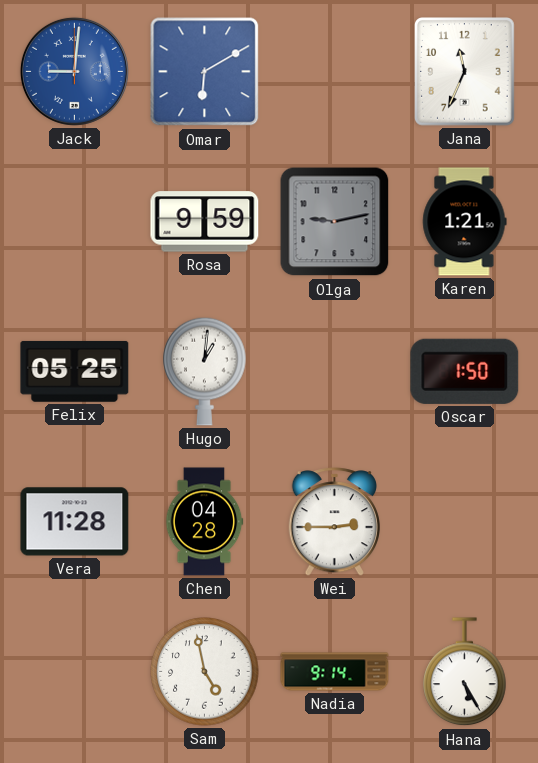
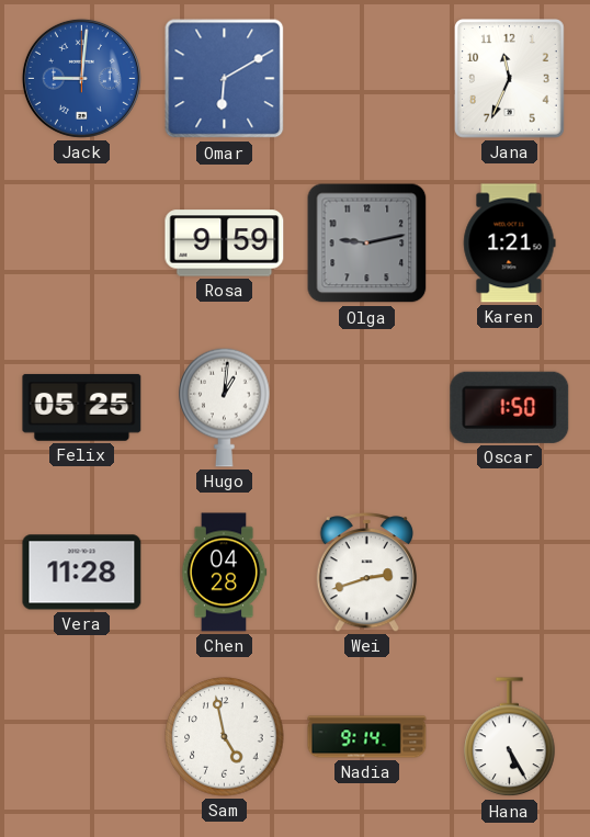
Wei: 2:45 -> 2:42
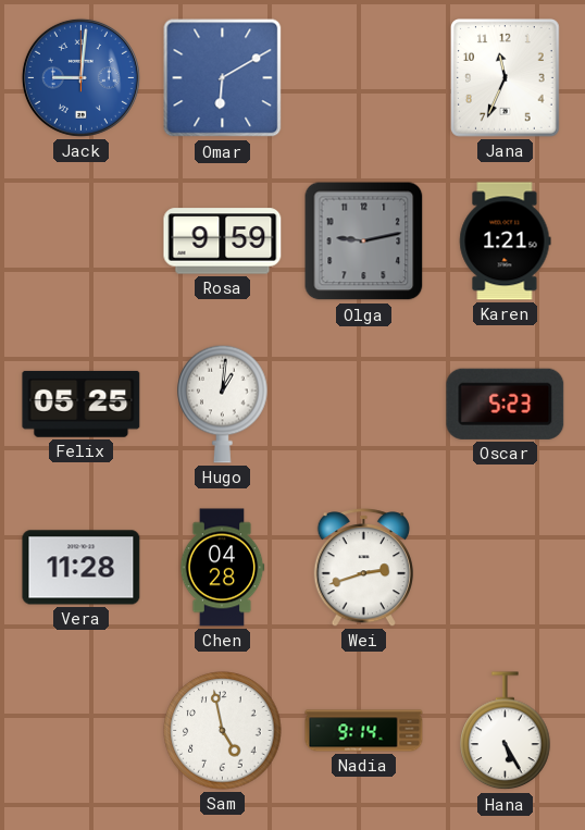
Oscar: 1:50 -> 5:23
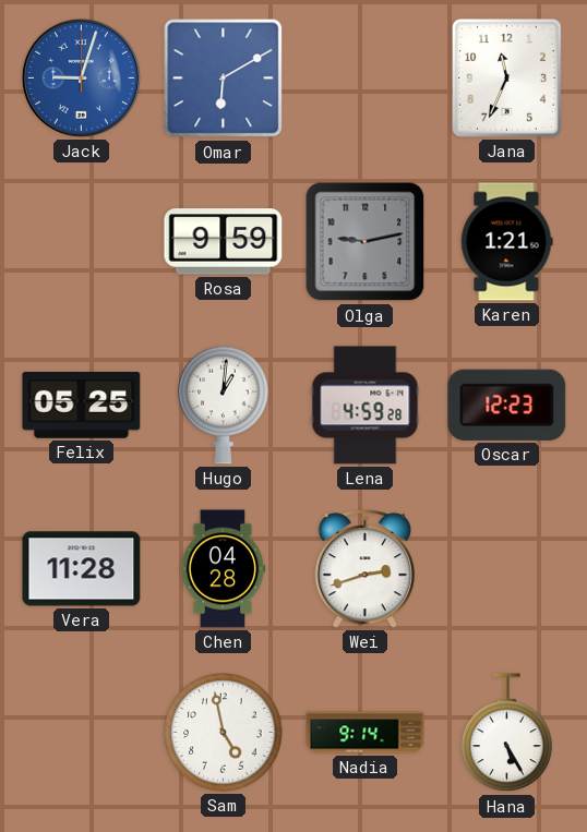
Jack: 9:01 -> 9:03
Lena: none -> 4:59
Oscar: 5:23 -> 12:23
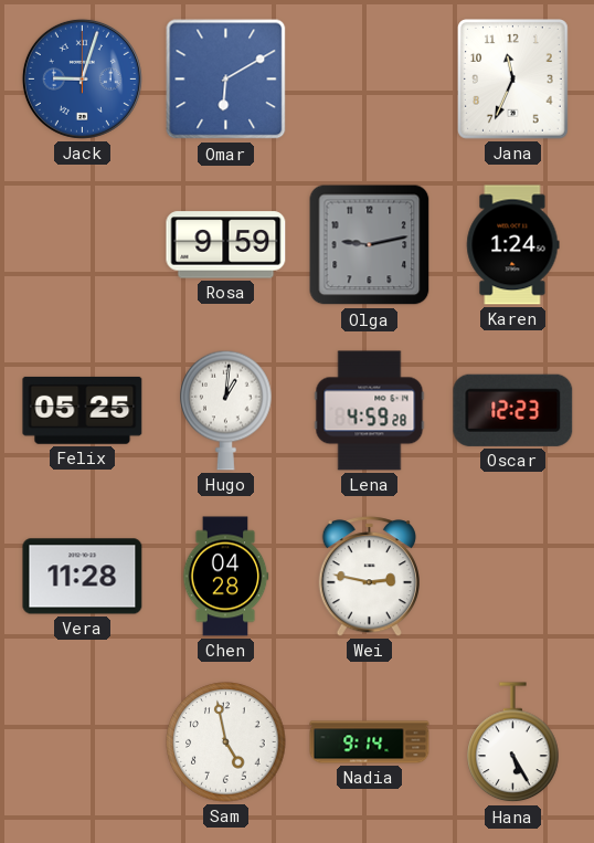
Karen: 1:21 -> 1:24
Wei: 2:42 -> 2:47
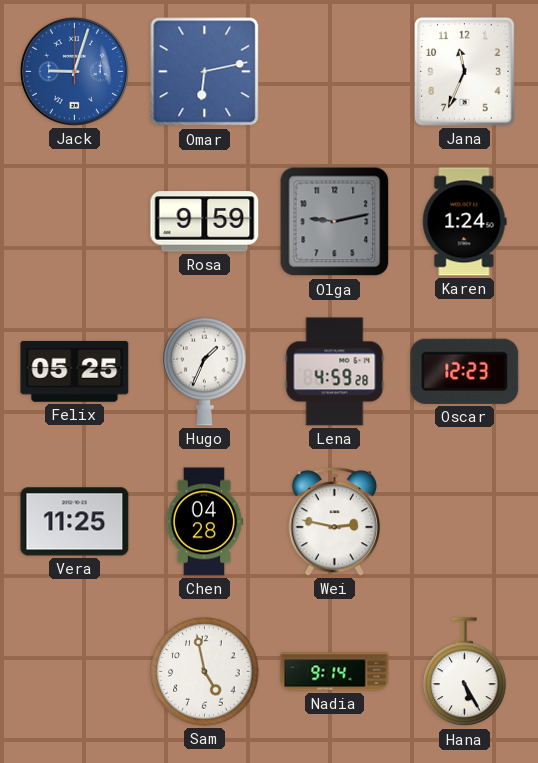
Omar: 6:10 -> 6:13
Hugo: 1:01 -> 1:34
Vera: 11:28 -> 11:25
